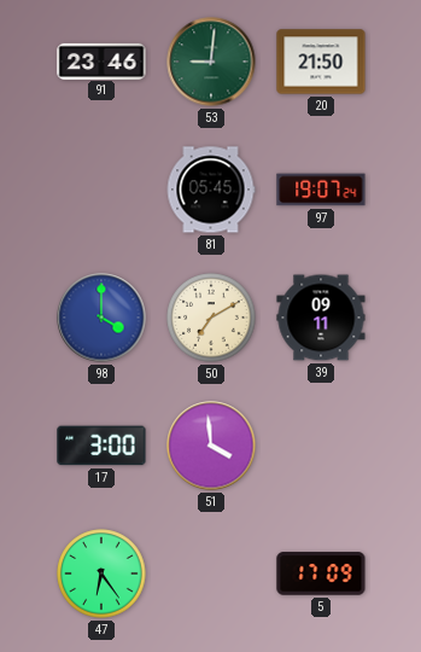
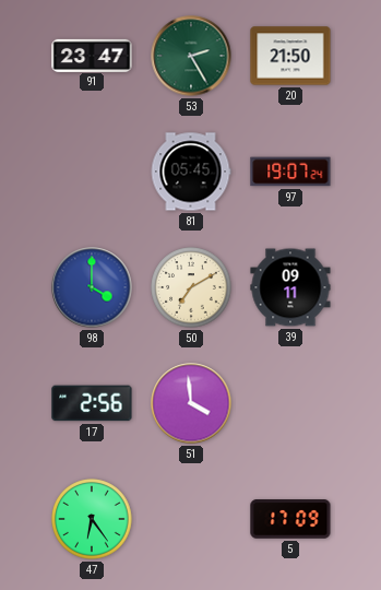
91: 23:46 -> 23:47
53: 9:01 -> 2:25
17: 3:00 -> 2:56
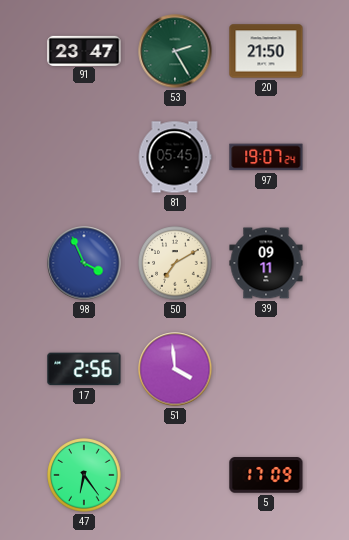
98: 4:00 -> 3:56
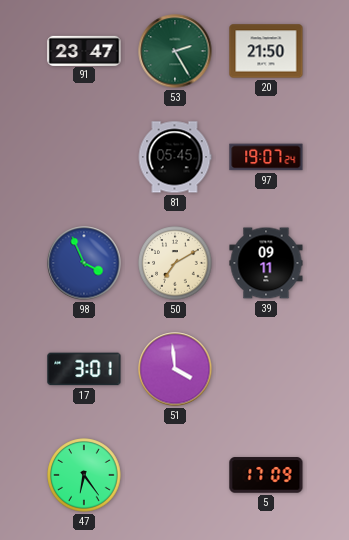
17: 2:56 -> 3:01
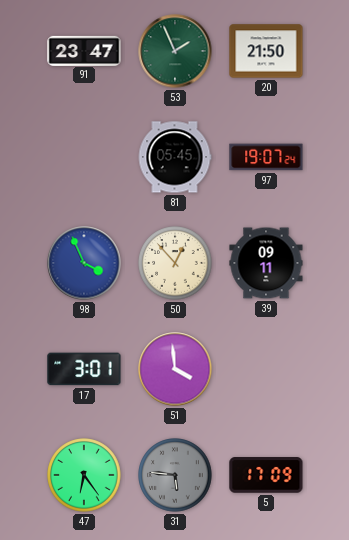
53: 2:25 -> 1:56
50: 7:10 -> 12:53
31: none -> 5:46
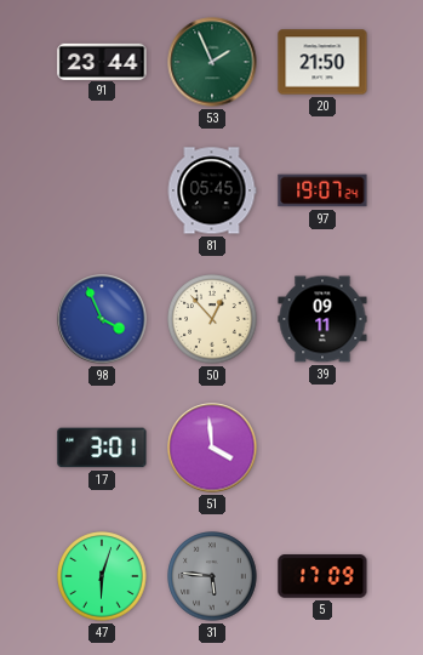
91: 23:47 -> 23:44
47: 6:24 -> 6:03
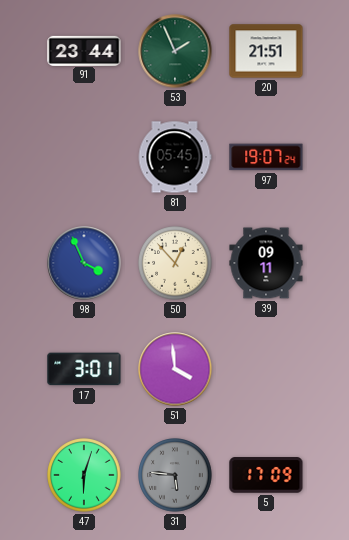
20: 21:50 -> 21:51
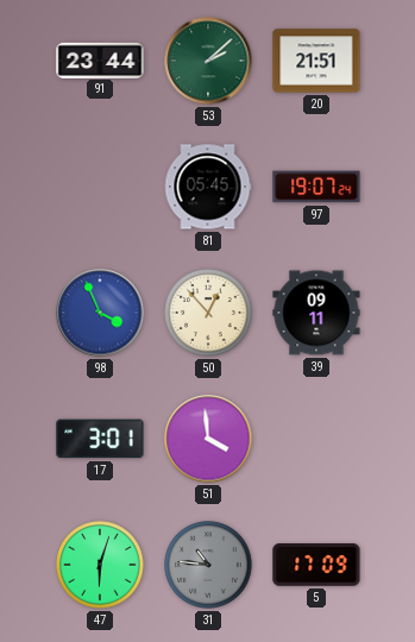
53: 1:56 -> 2:08
31: 5:46 -> 10:46
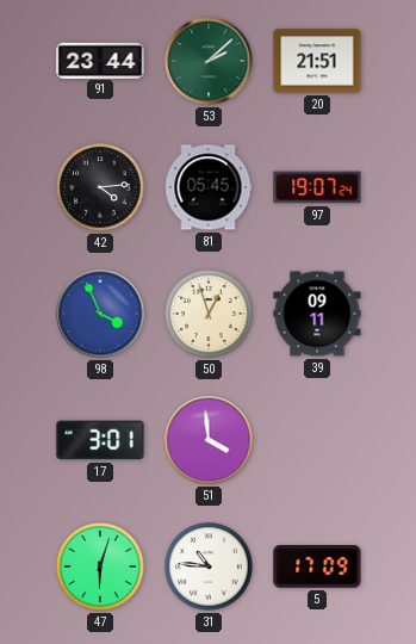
42: none -> 4:14
50: 12:53 -> 12:57
31 dial: grey -> white
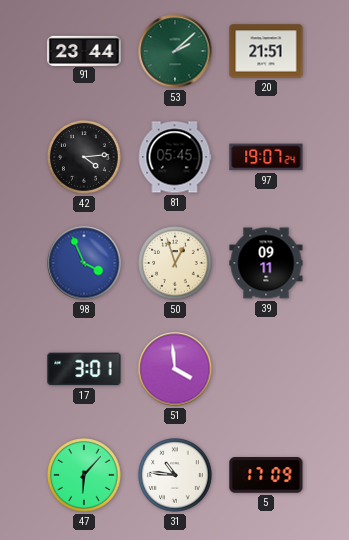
47: 6:03 -> 6:07
